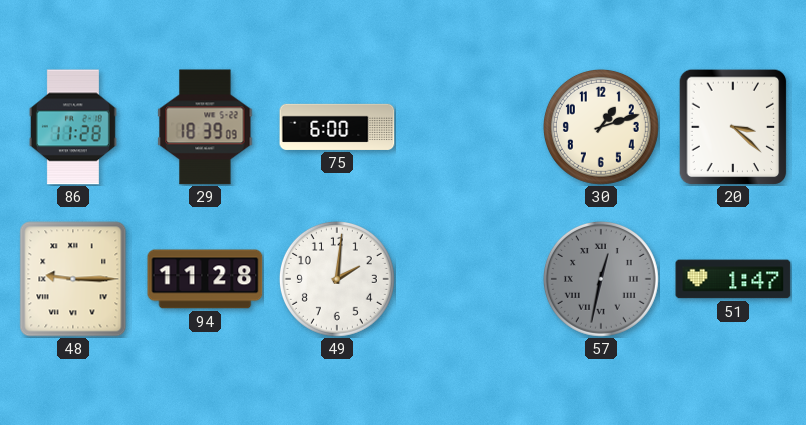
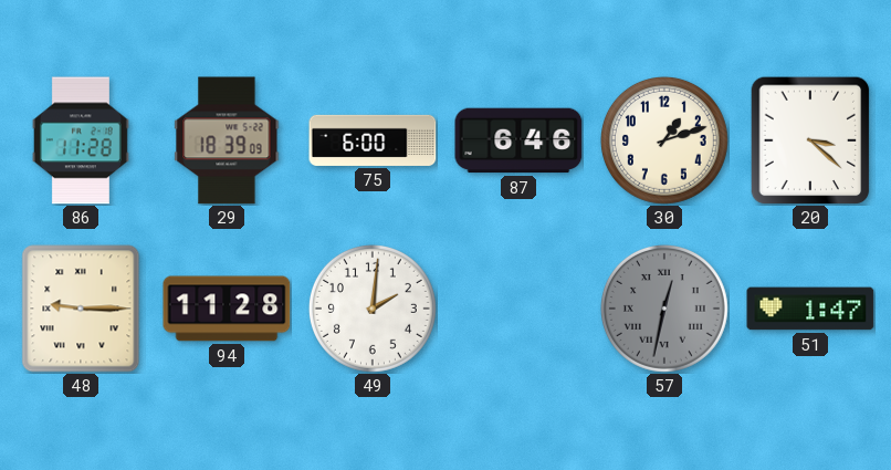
87: none -> 6:46
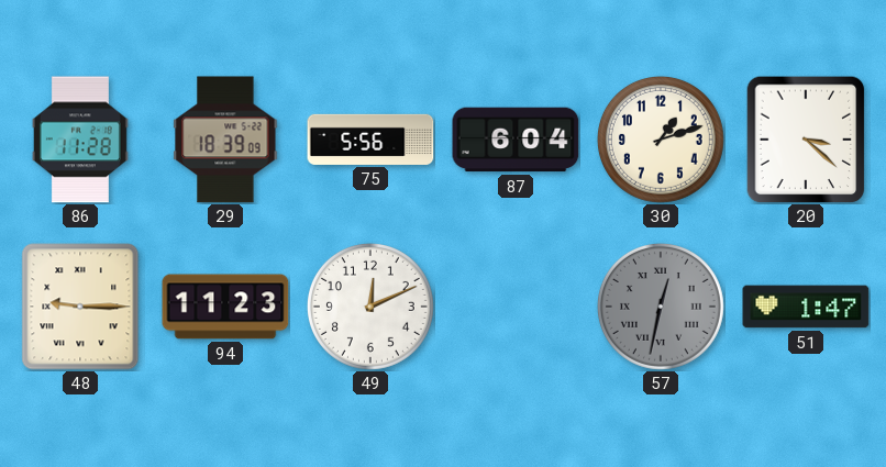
75: 6:00 -> 5:56
87: 6:46 -> 6:04
94: 11:28 -> 11:23
49: 2:01 -> 12:11
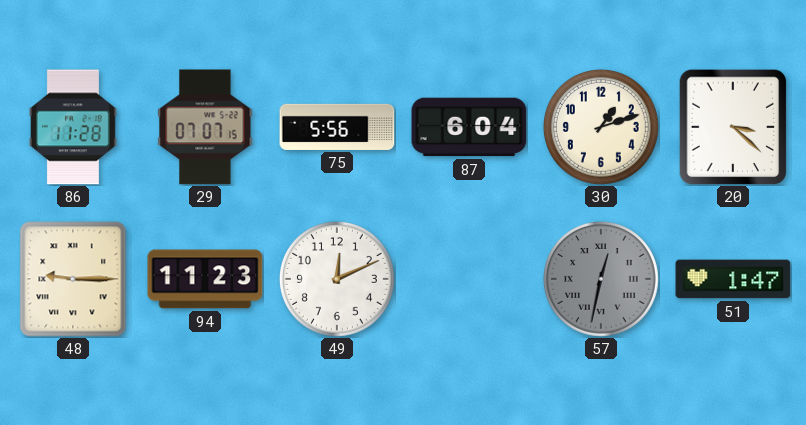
29: 18:39 -> 07:07
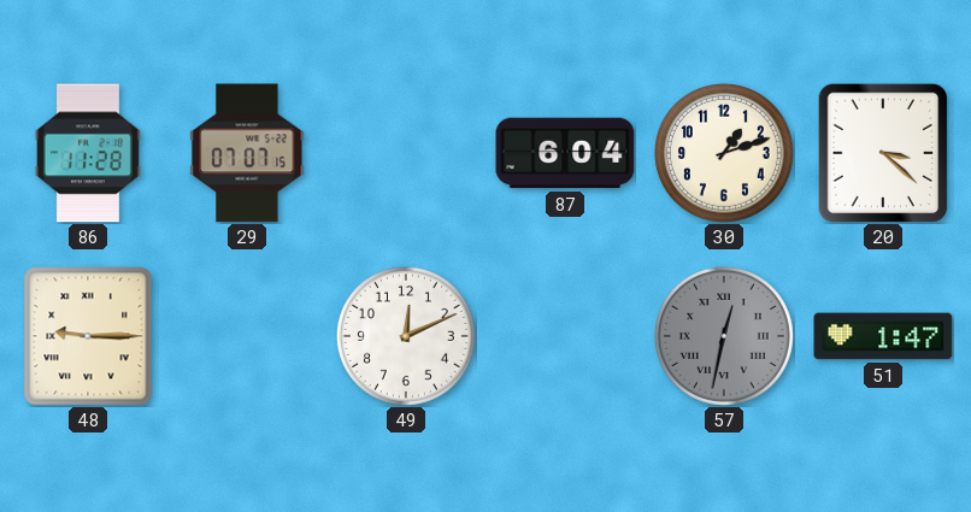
75: 5:56 -> none
94: 11:23 -> none
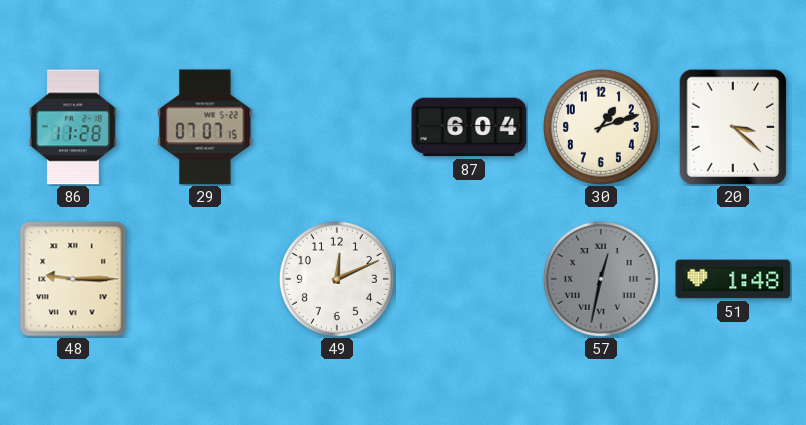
51: 1:47 -> 1:48
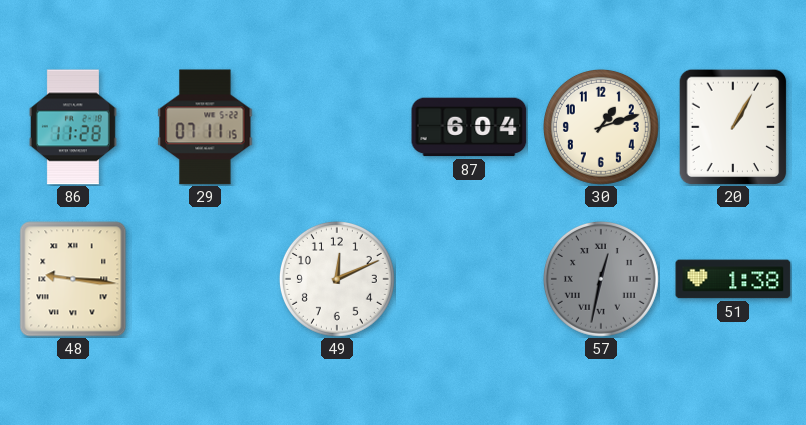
29: 07:07 -> 07:11
20: 3:22 -> 1:05
48: 9:15 -> 9:16
51: 1:48 -> 1:38
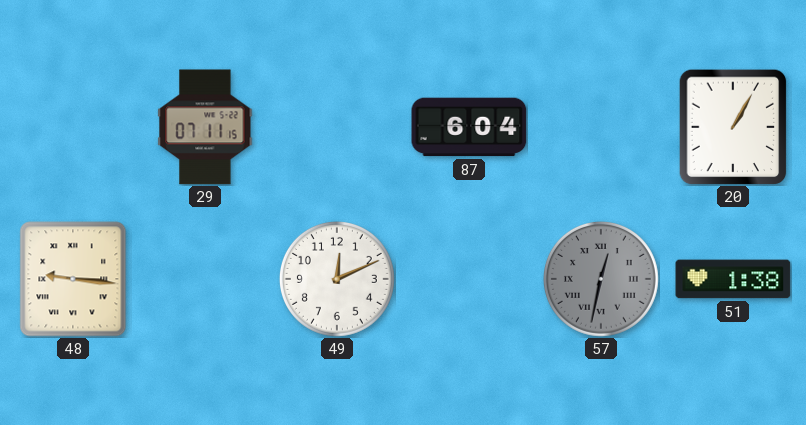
86: 11:28 -> none
30: 1:12 -> none
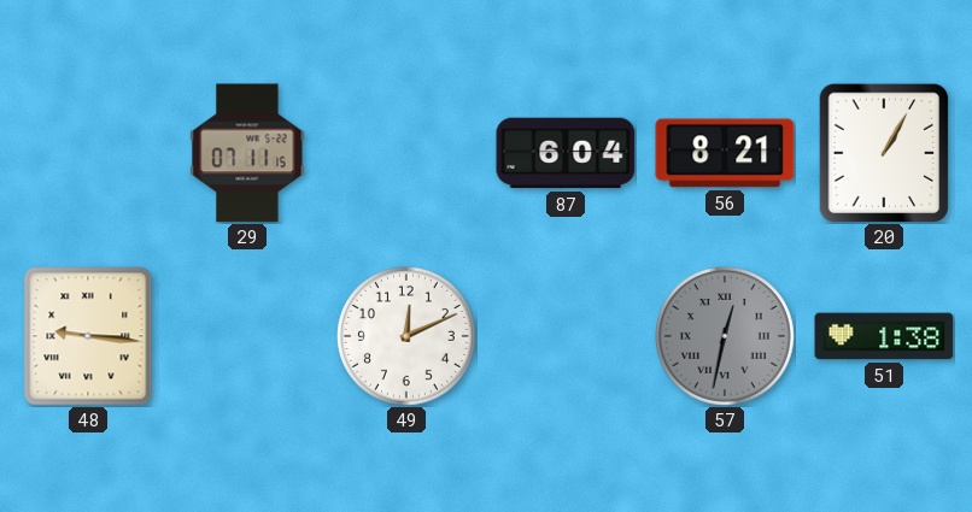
56: none -> 8:21
